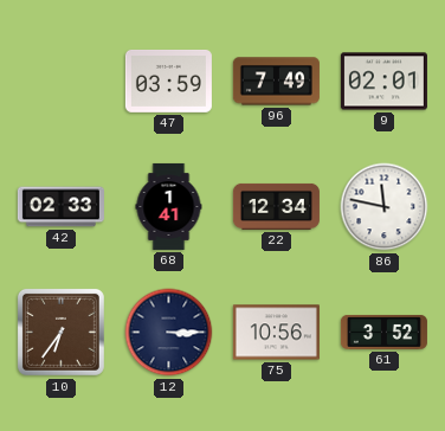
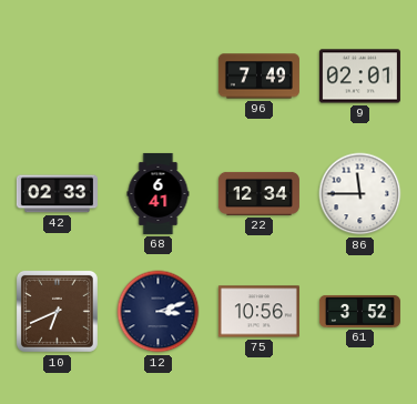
47: 03:59 -> none
68: 1:41 -> 6:41
86: 11:47 -> 11:45
10: 6:36 -> 6:41
12: 3:15 -> 3:12
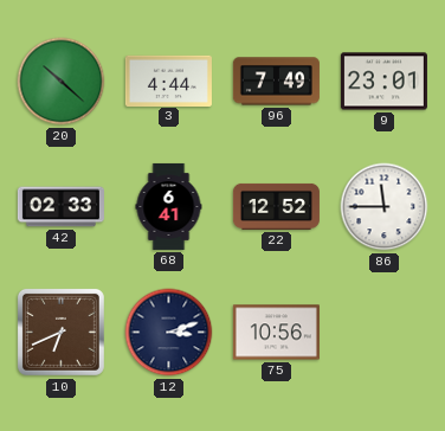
20: none -> 10:22
3: none -> 4:44
9: 02:01 -> 23:01
22: 12:34 -> 12:52
61: 3:52 -> none
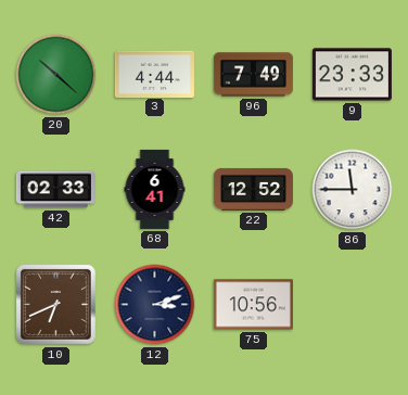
9: 23:01 -> 23:33
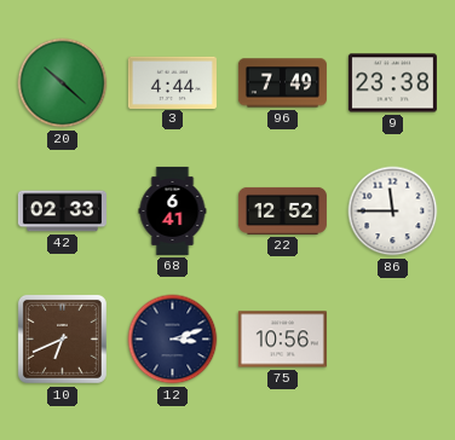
9: 23:33 -> 23:38
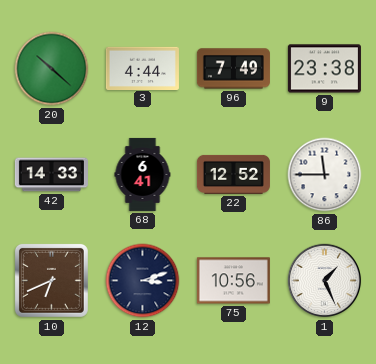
42: 02:33 -> 14:33
1: none -> 1:26
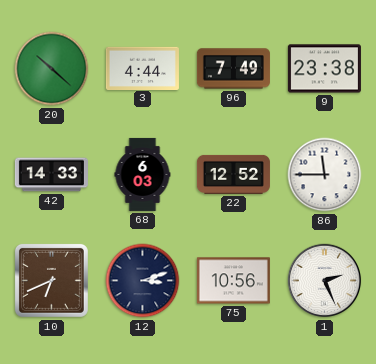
68: 6:41 -> 6:03
1: 1:26 -> 2:26
